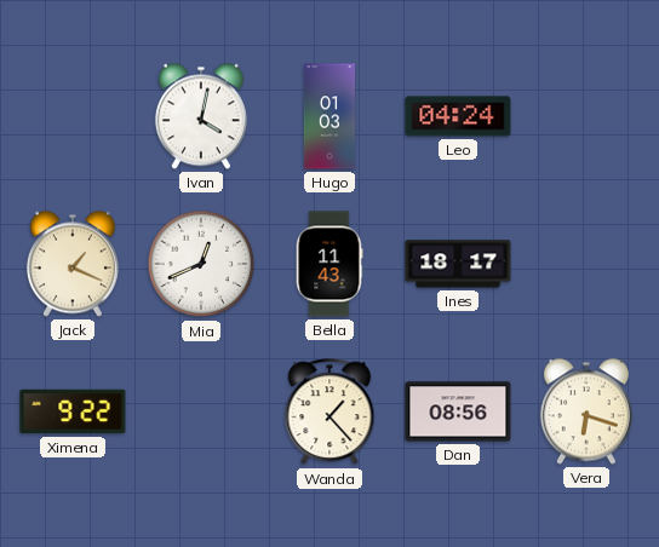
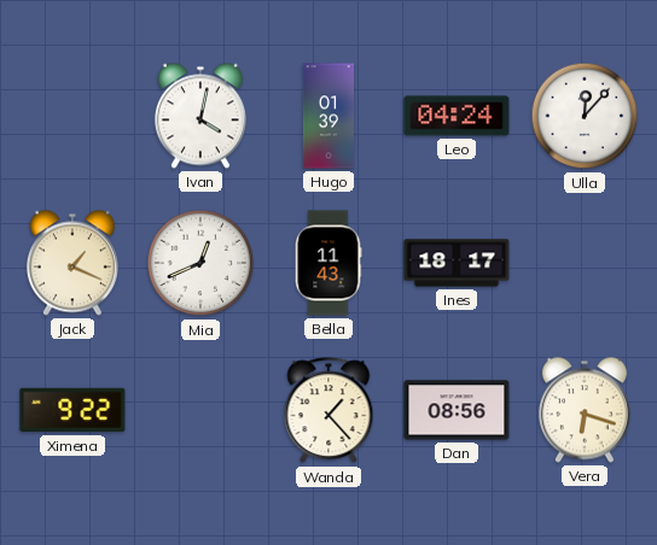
Hugo: 01:03 -> 01:39
Ulla: none -> 12:07
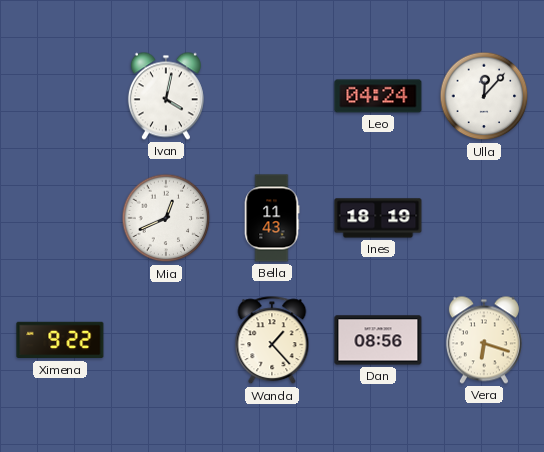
Hugo: 01:39 -> none
Jack: 1:19 -> none
Ines: 18:17 -> 18:19
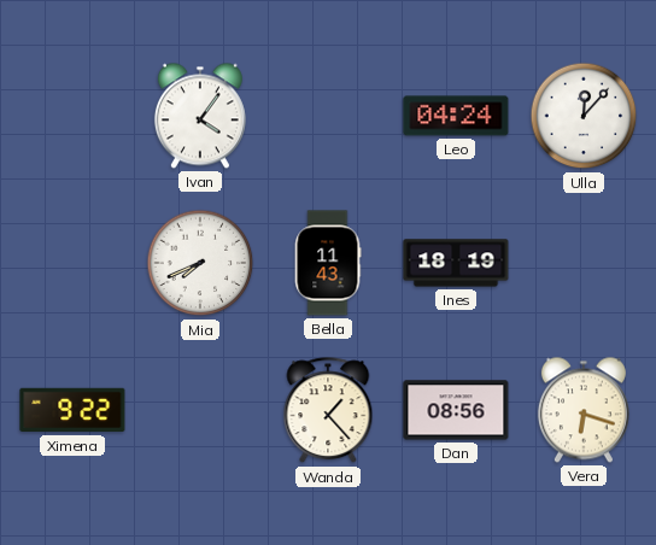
Ivan: 4:02 -> 4:06
Mia: 12:41 -> 7:41
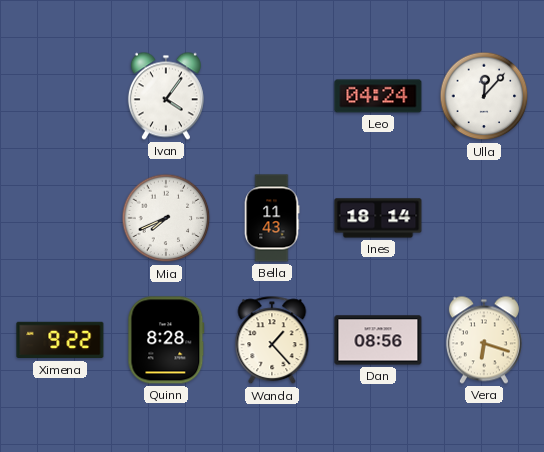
Ines: 18:19 -> 18:14
Quinn: none -> 8:28
